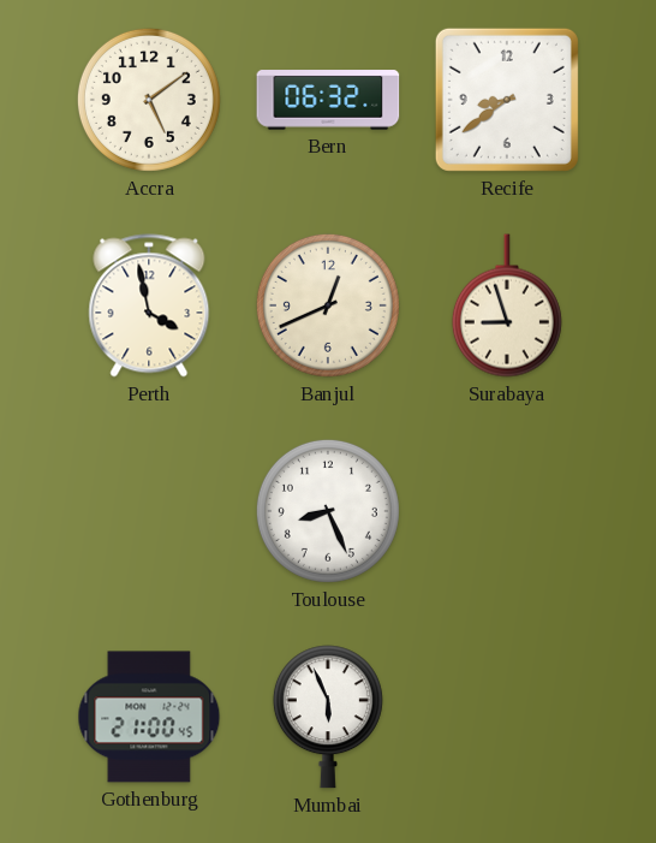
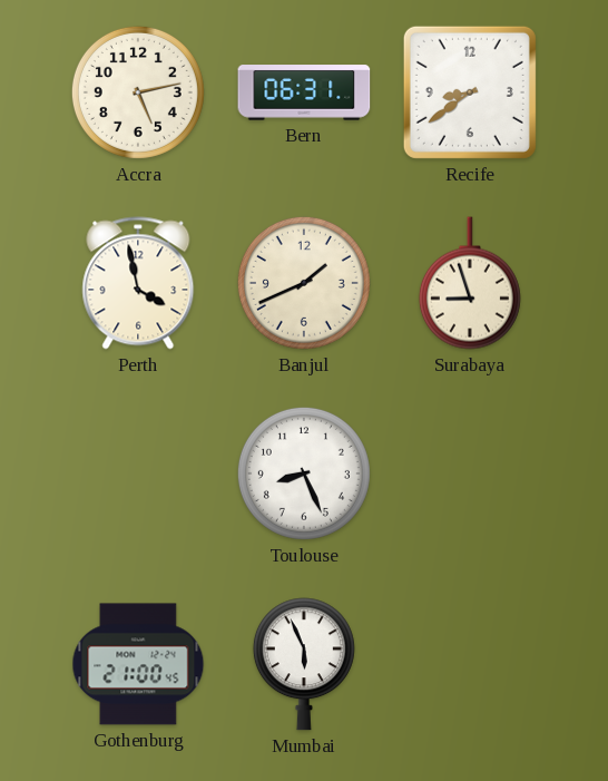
Accra: 5:09 -> 5:13
Bern: 06:32 -> 06:31
Banjul: 12:41 -> 1:41
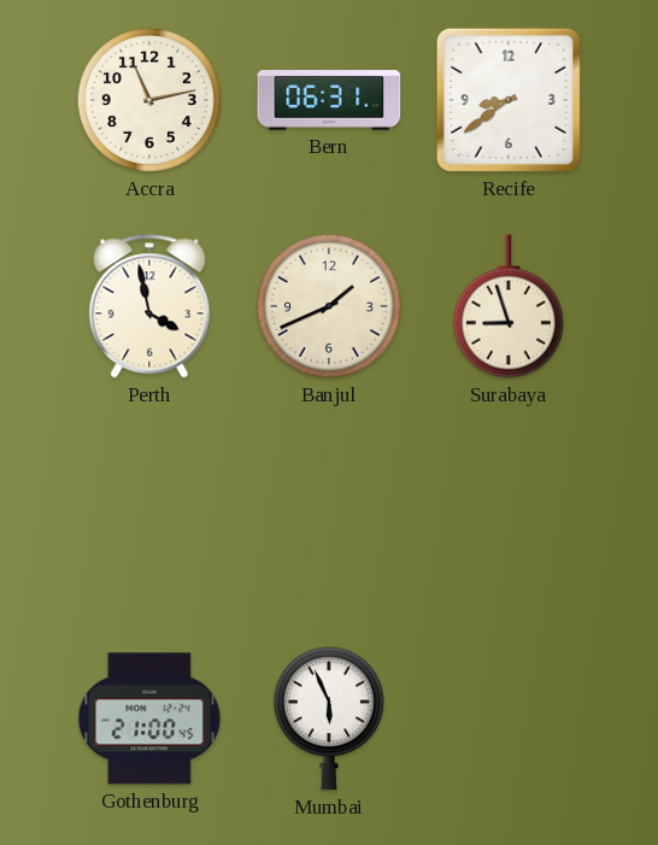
Accra: 5:13 -> 11:13
Toulouse: 8:26 -> none
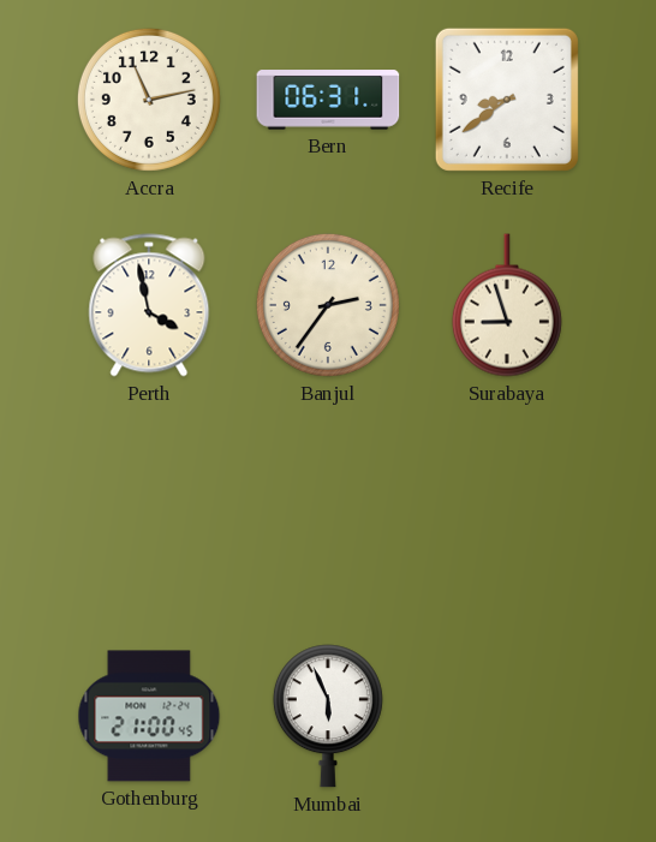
Banjul: 1:41 -> 2:36
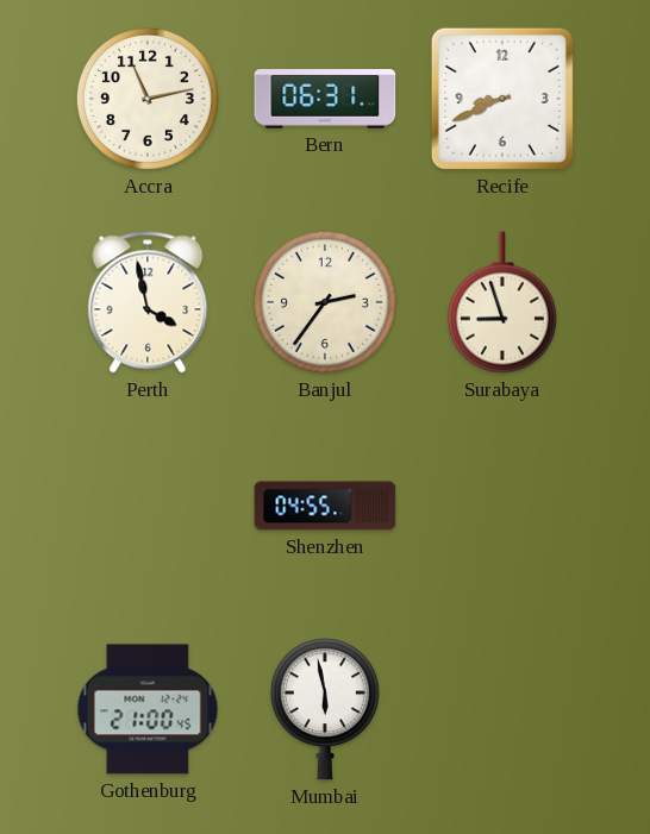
Recife: 8:39 -> 8:41
Shenzhen: none -> 04:55
Mumbai: 5:56 -> 5:58
